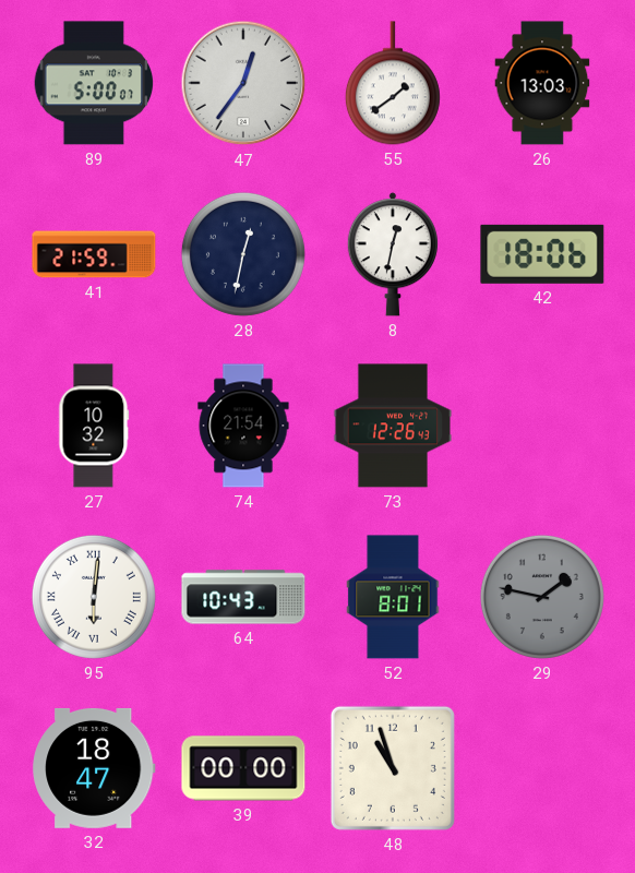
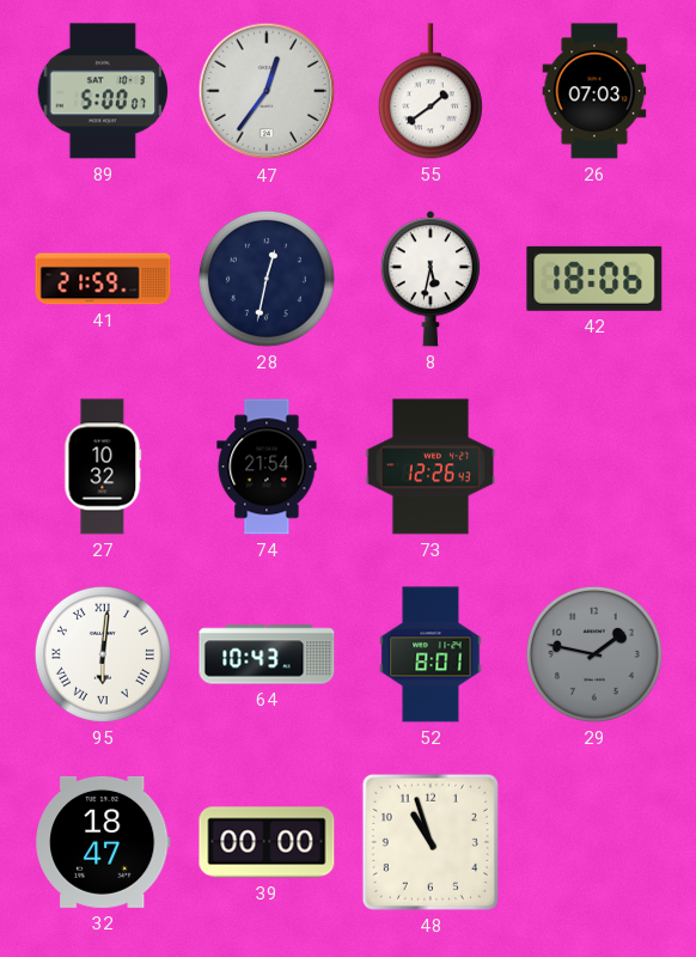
26: 13:03 -> 07:03
8: 12:32 -> 5:32
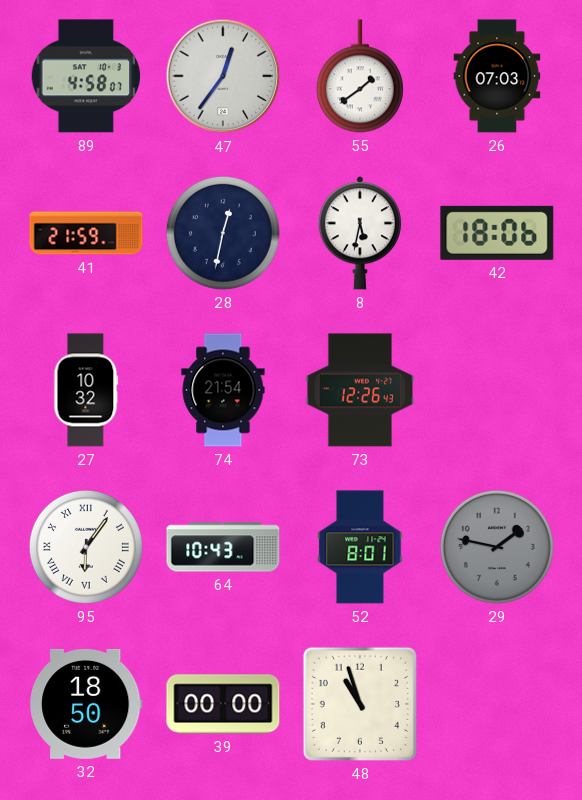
89: 5:00 -> 4:58
95: 6:01 -> 6:06
32: 18:47 -> 18:50
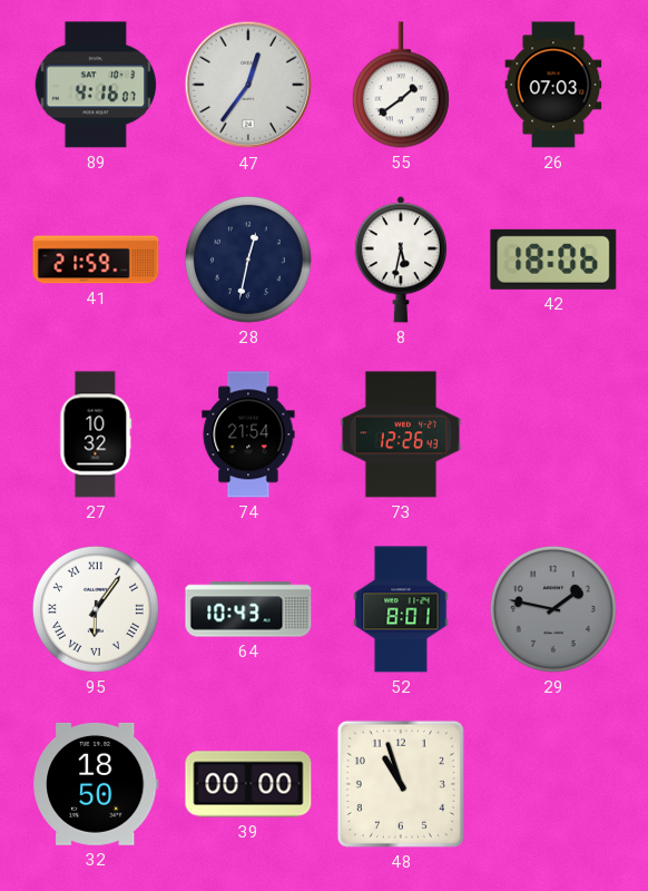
89: 4:58 -> 4:16
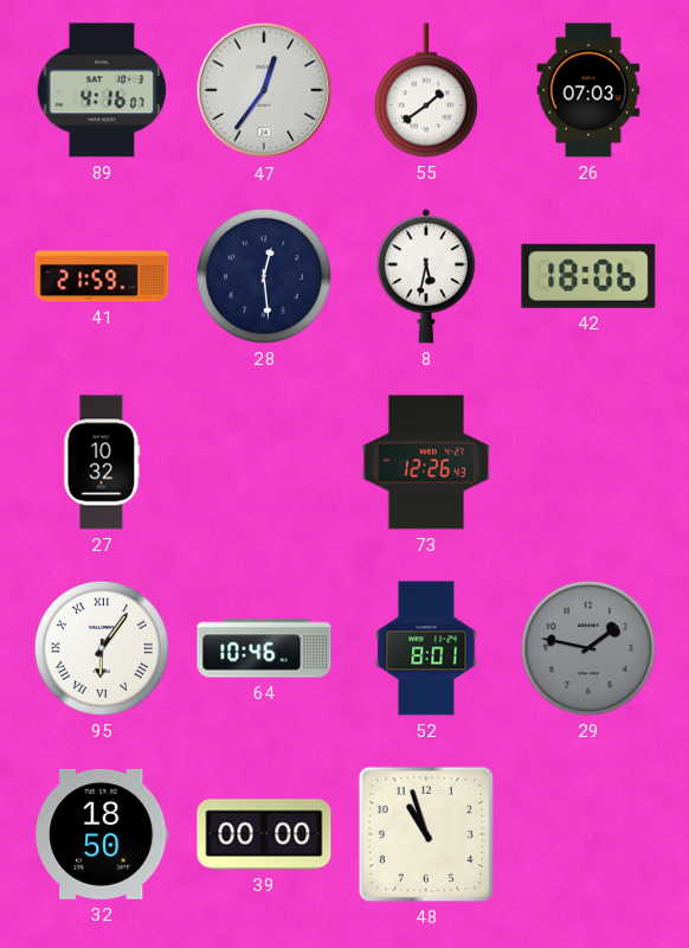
28: 12:32 -> 12:29
74: 21:54 -> none
64: 10:43 -> 10:46
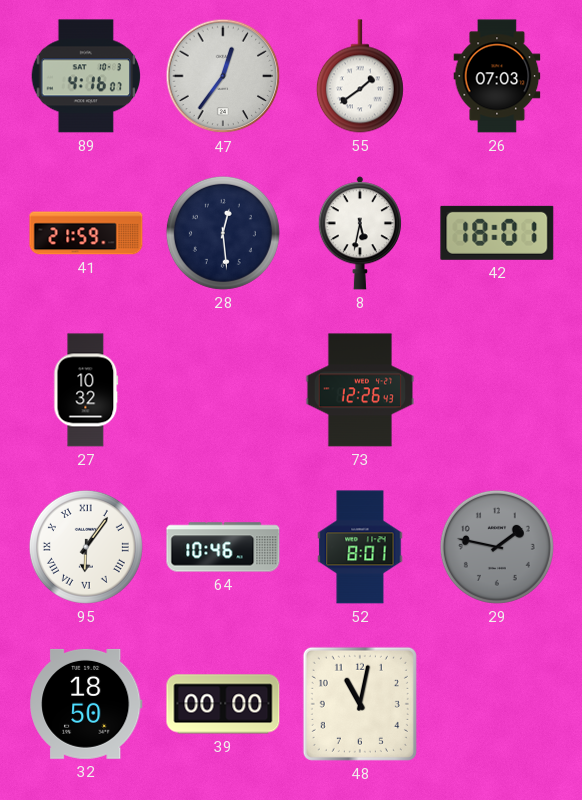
42: 18:06 -> 18:01
48: 10:57 -> 11:02
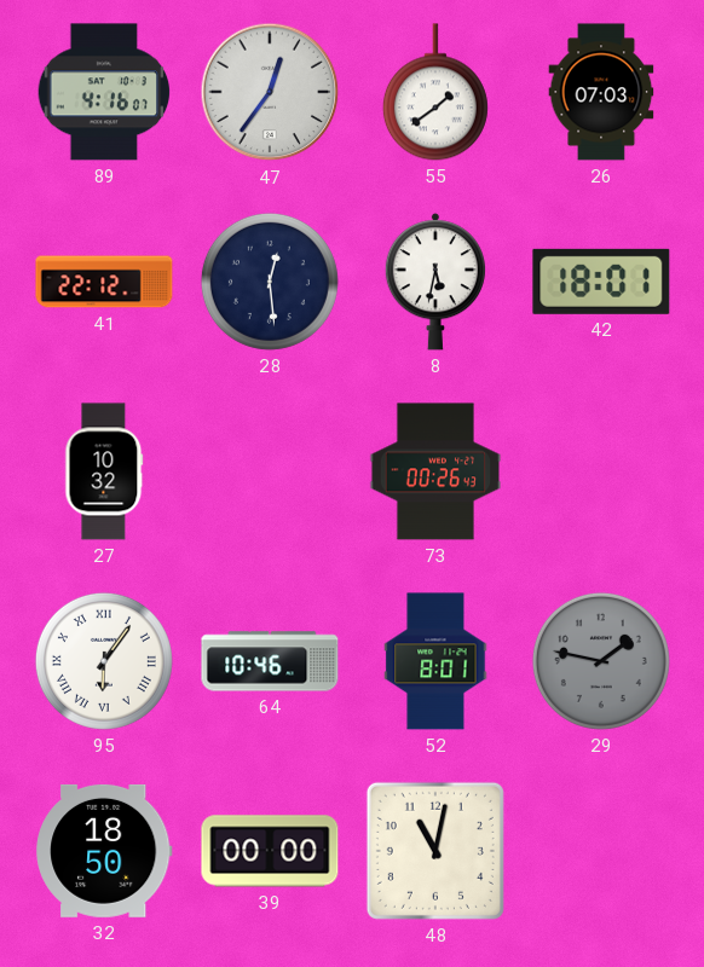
41: 21:59 -> 22:12
73: 12:26 -> 00:26
